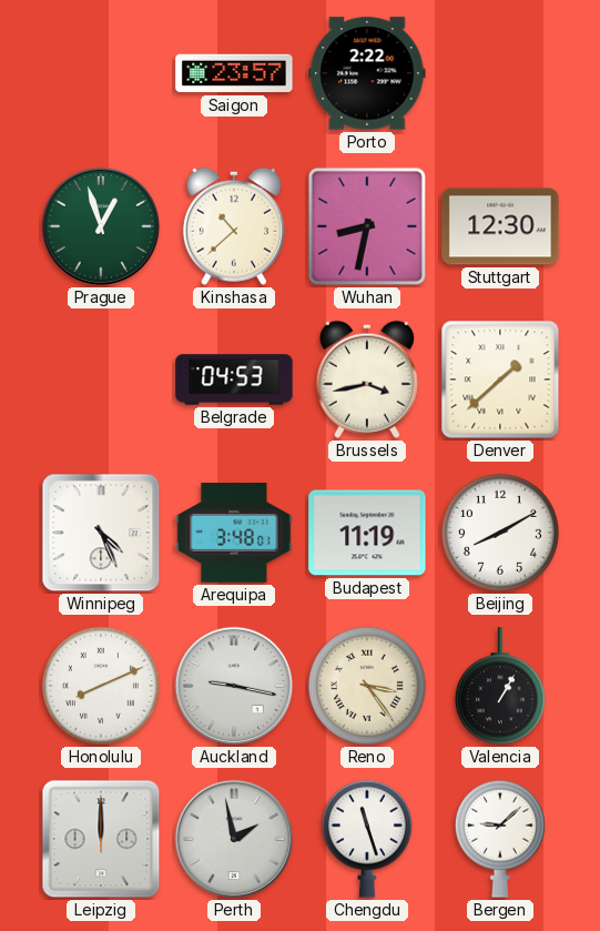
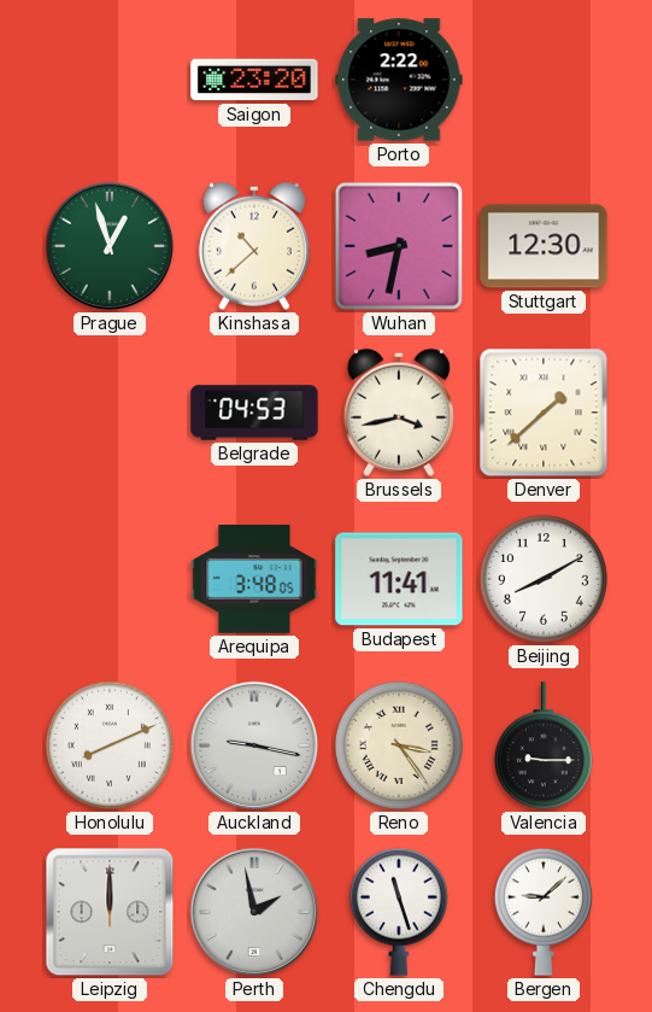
Saigon: 23:57 -> 23:20
Winnipeg: 4:26 -> none
Arequipa: 3:48:01 -> 3:48:05
Budapest: 11:19 -> 11:41
Valencia: 1:05 -> 9:15
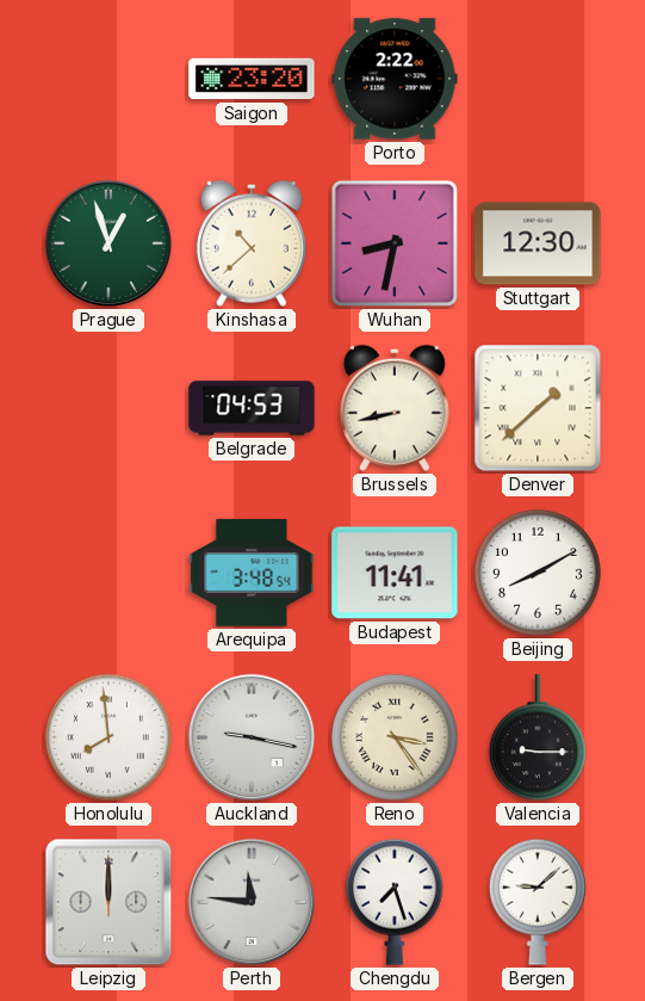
Brussels: 3:43 -> 8:43
Arequipa: 3:48:05 -> 3:48:54
Honolulu: 8:11 -> 7:59
Perth: 1:58 -> 11:46
Chengdu: 11:27 -> 7:27
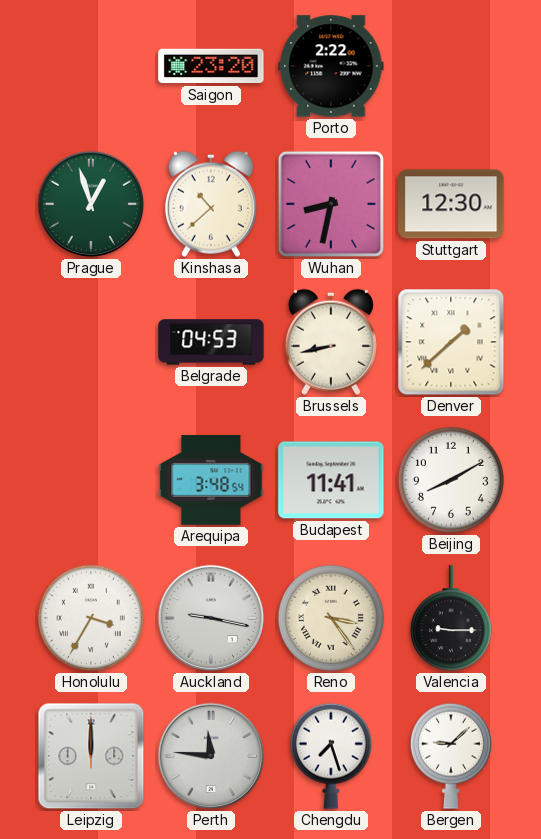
Honolulu: 7:59 -> 3:35
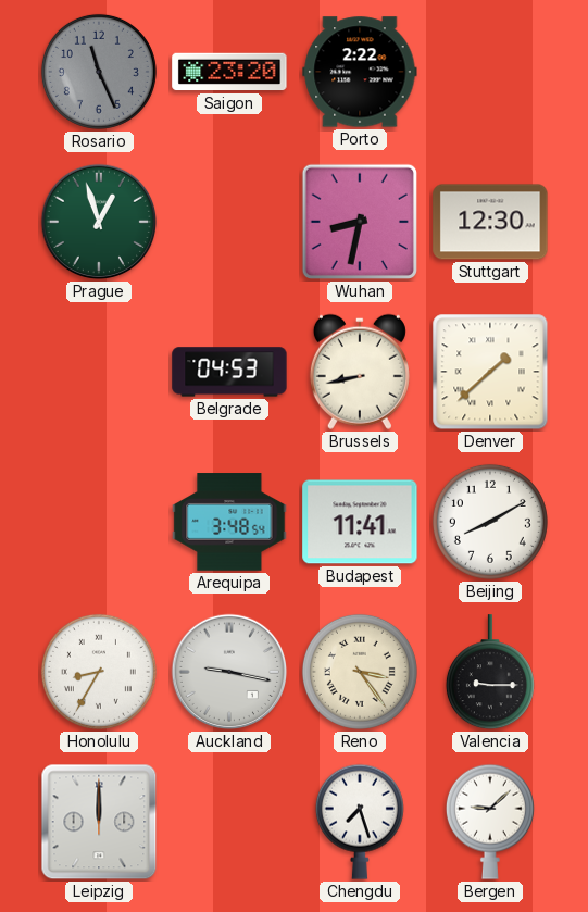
Rosario: none -> 11:26
Kinshasa: 10:38 -> none
Honolulu: 3:35 -> 8:35
Perth: 11:46 -> none
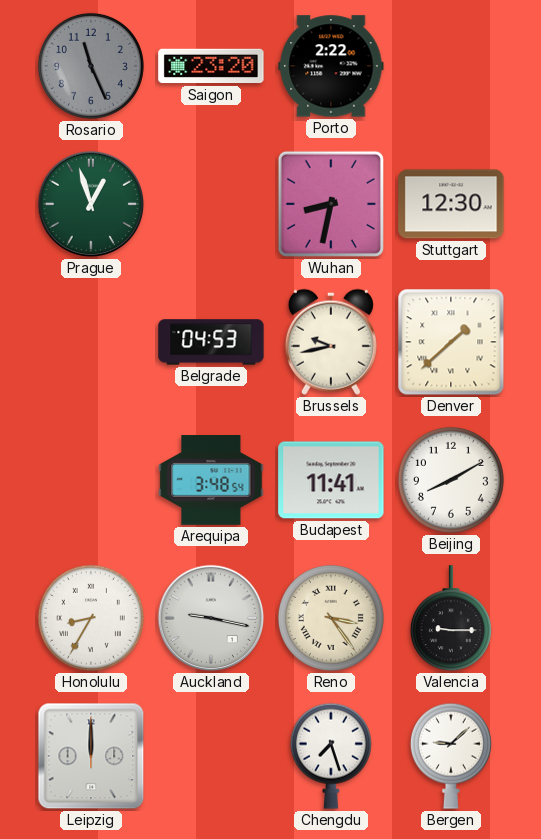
Brussels: 8:43 -> 9:43
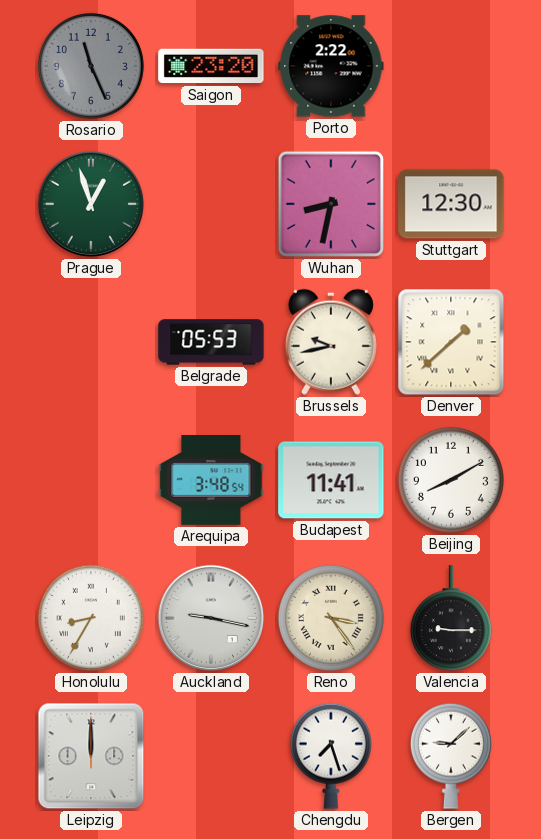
Belgrade: 04:53 -> 05:53
